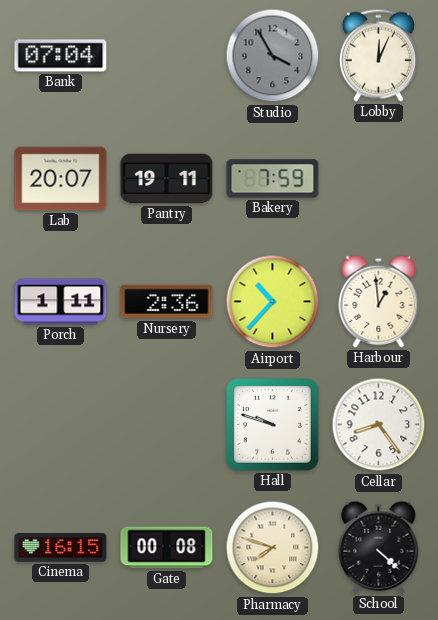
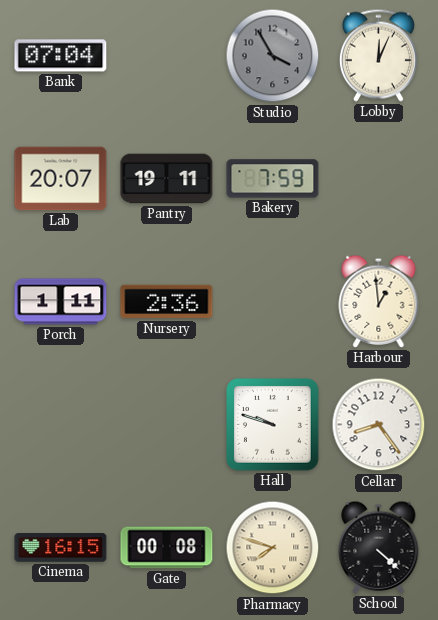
Airport: 10:37 -> none
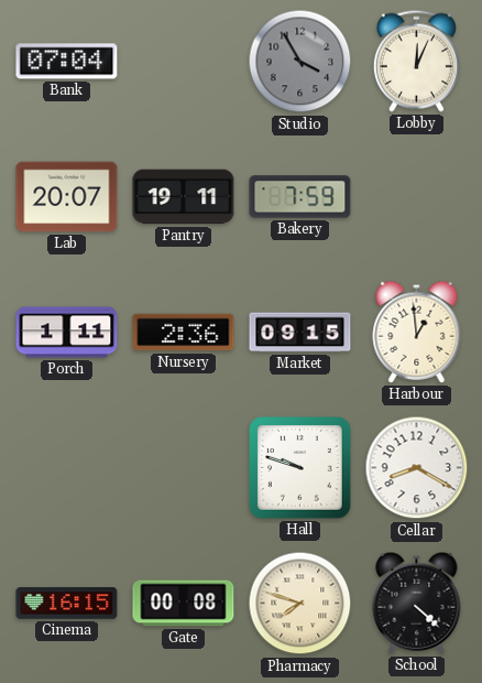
Market: none -> 09:15
Cellar: 8:24 -> 8:20
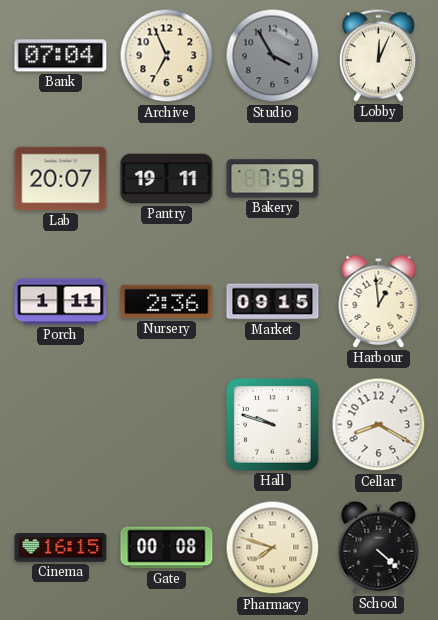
Archive: none -> 6:56
